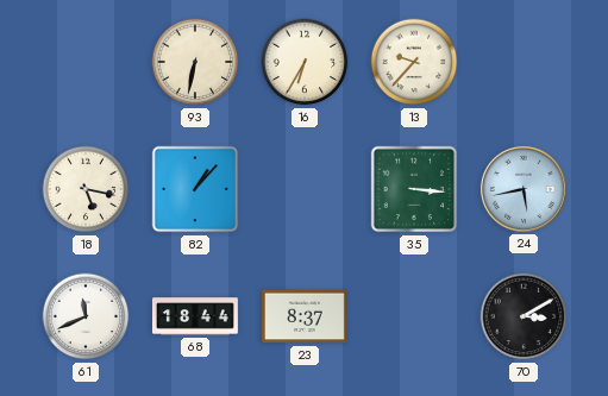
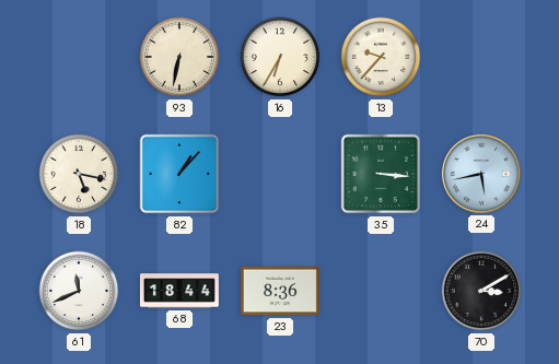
23: 8:37 -> 8:36
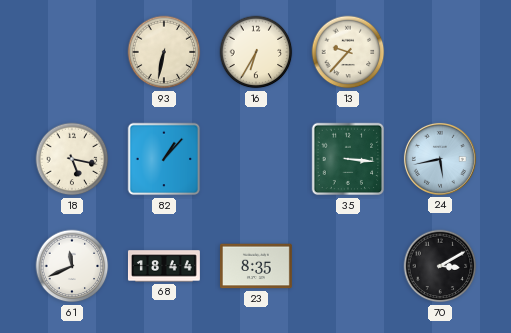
23: 8:36 -> 8:35
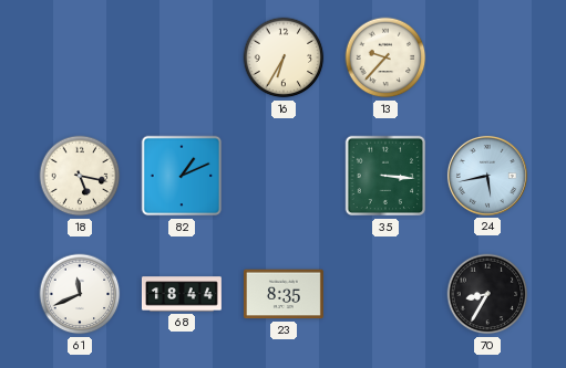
93: 6:32 -> none
82: 1:07 -> 1:11
70: 3:10 -> 8:35
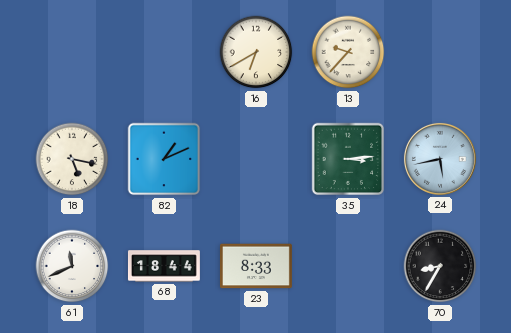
16: 6:35 -> 6:40
35: 3:16 -> 3:14
23: 8:35 -> 8:33
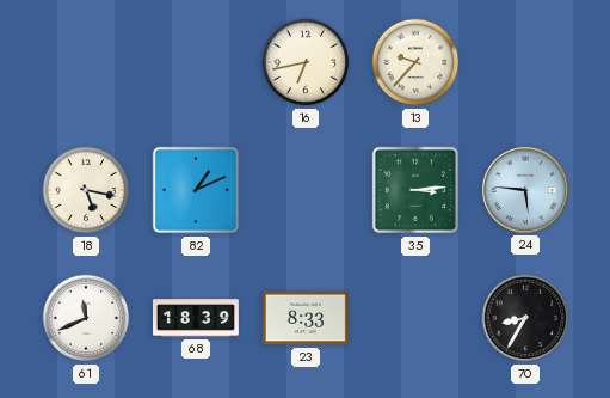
16: 6:40 -> 6:43
24: 5:43 -> 5:46
68: 18:44 -> 18:39
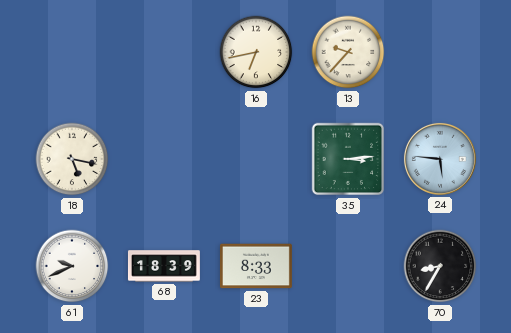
82: 1:11 -> none
61: 11:41 -> 9:41
